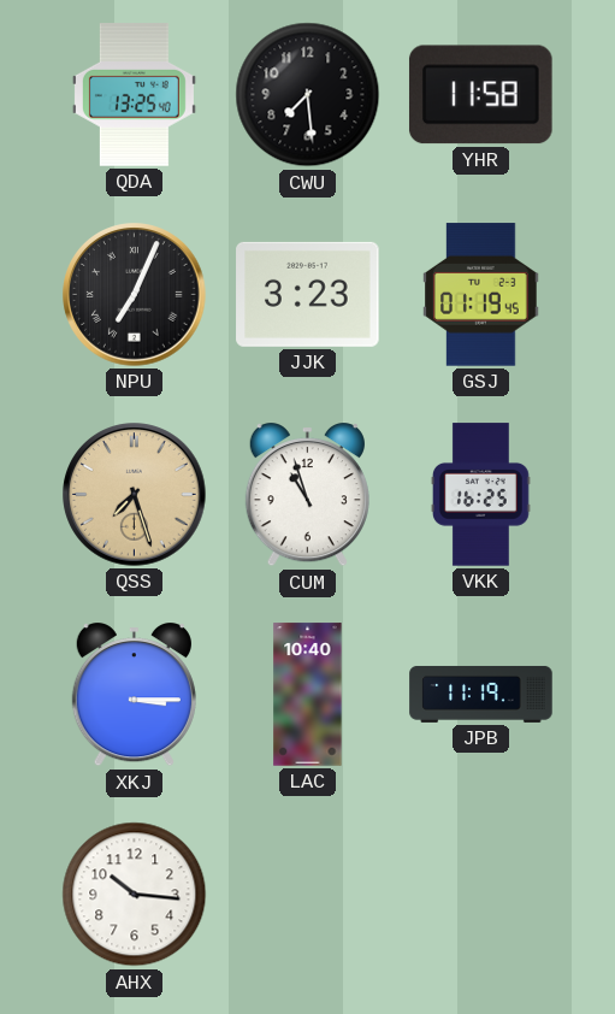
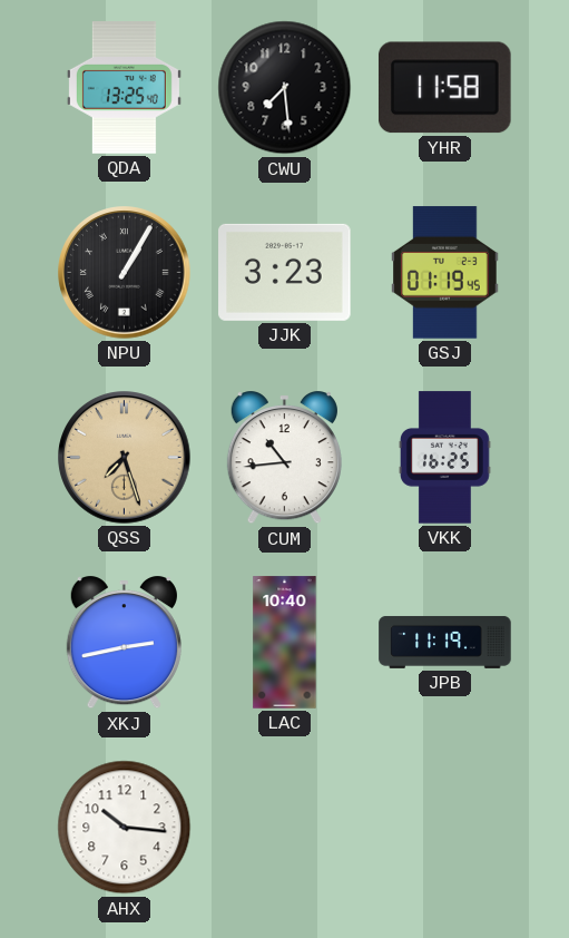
NPU: 7:04 -> 1:05
CUM: 10:57 -> 10:44
XKJ: 3:15 -> 2:43
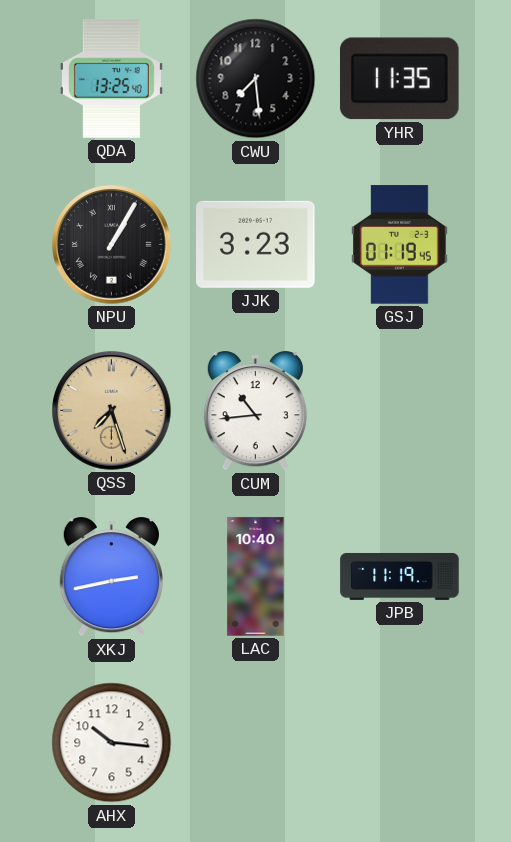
YHR: 11:58 -> 11:35
VKK: 16:25 -> none
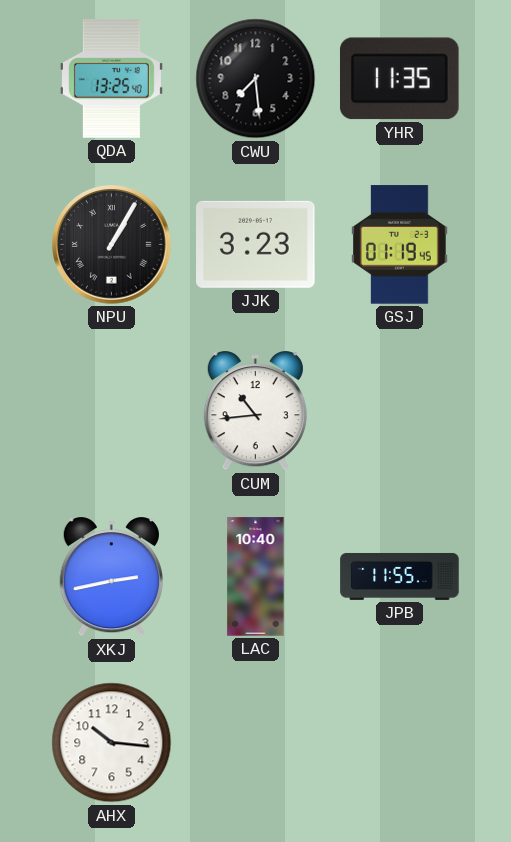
QSS: 7:27 -> none
JPB: 11:19 -> 11:55
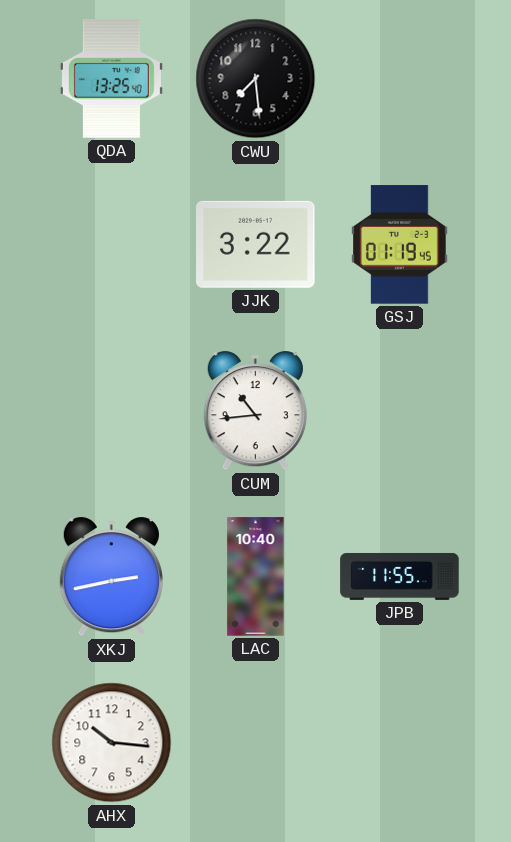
YHR: 11:35 -> none
NPU: 1:05 -> none
JJK: 3:23 -> 3:22
